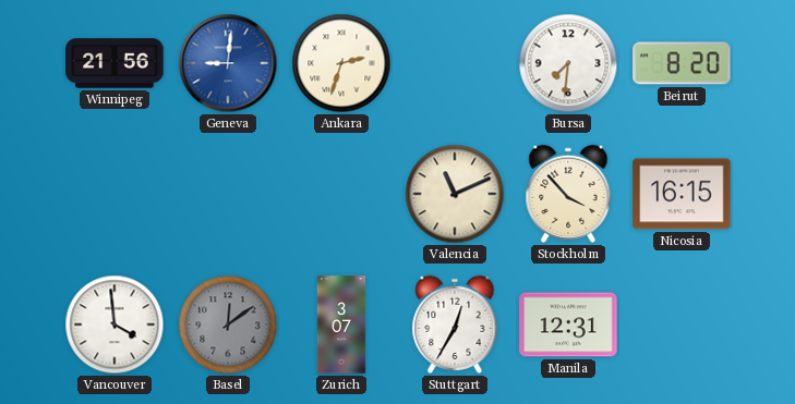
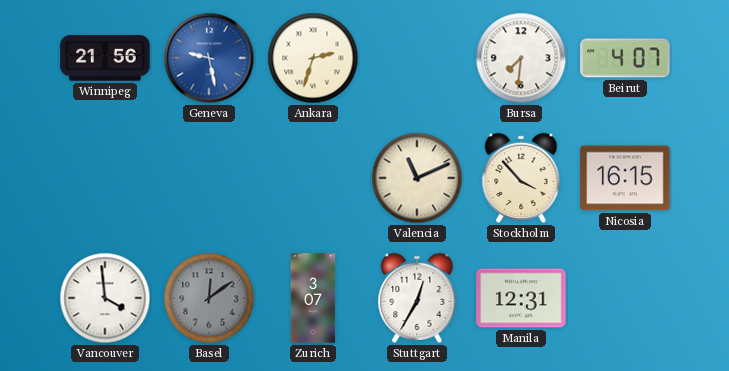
Geneva: 9:01 -> 9:28
Beirut: 8:20 -> 4:07
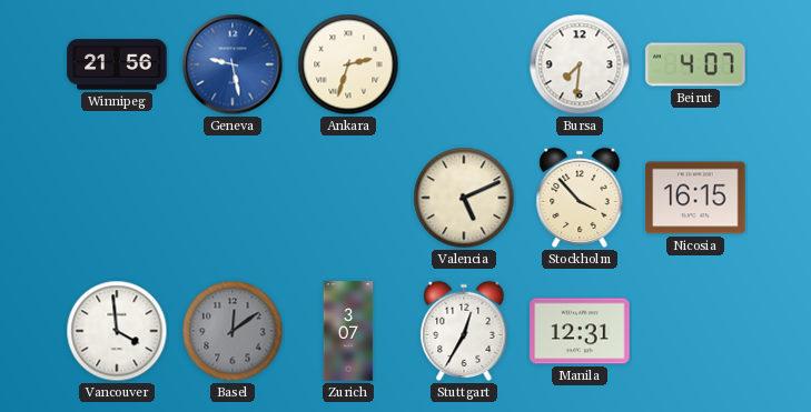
Valencia: 11:11 -> 5:11
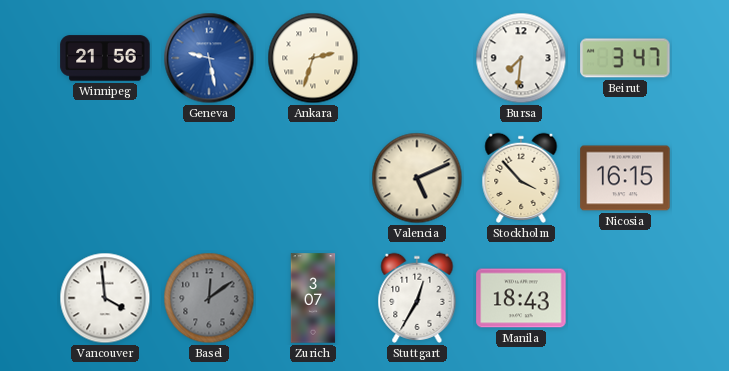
Beirut: 4:07 -> 3:47
Manila: 12:31 -> 18:43
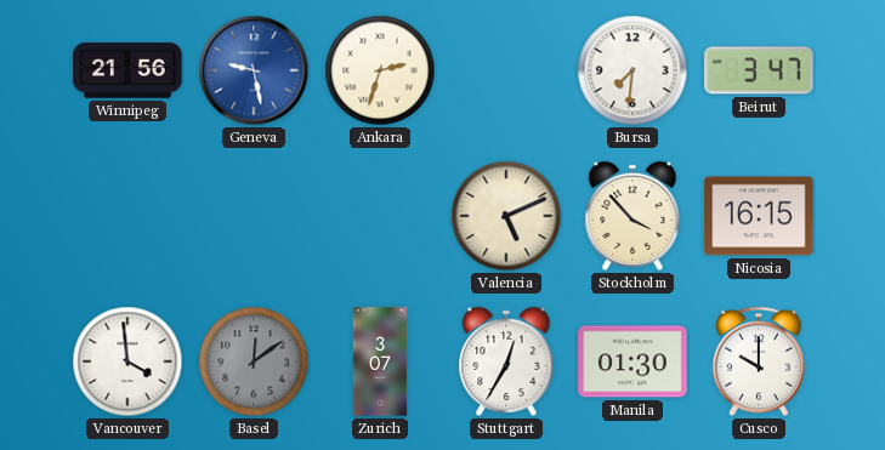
Manila: 18:43 -> 01:30
Cusco: none -> 10:00
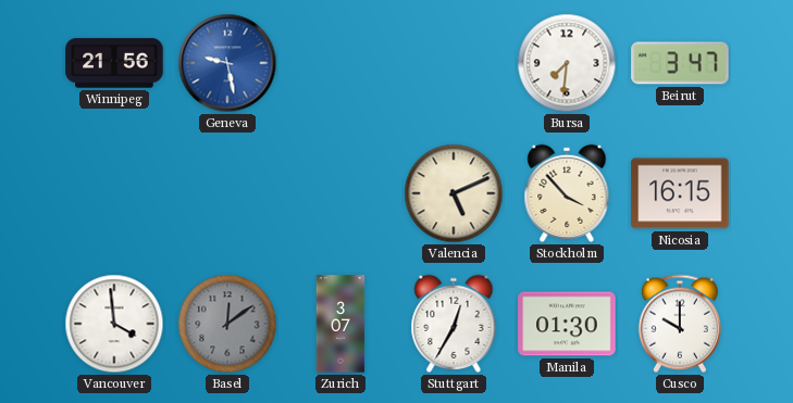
Ankara: 2:33 -> none
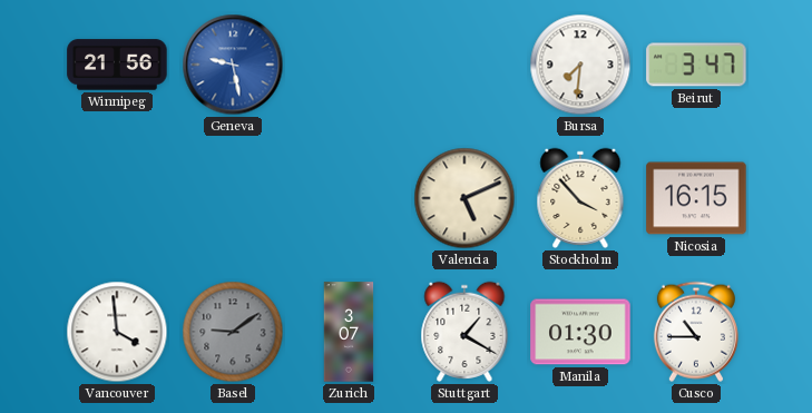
Basel: 12:09 -> 9:09
Stuttgart: 12:35 -> 1:20
Cusco: 10:00 -> 10:45
